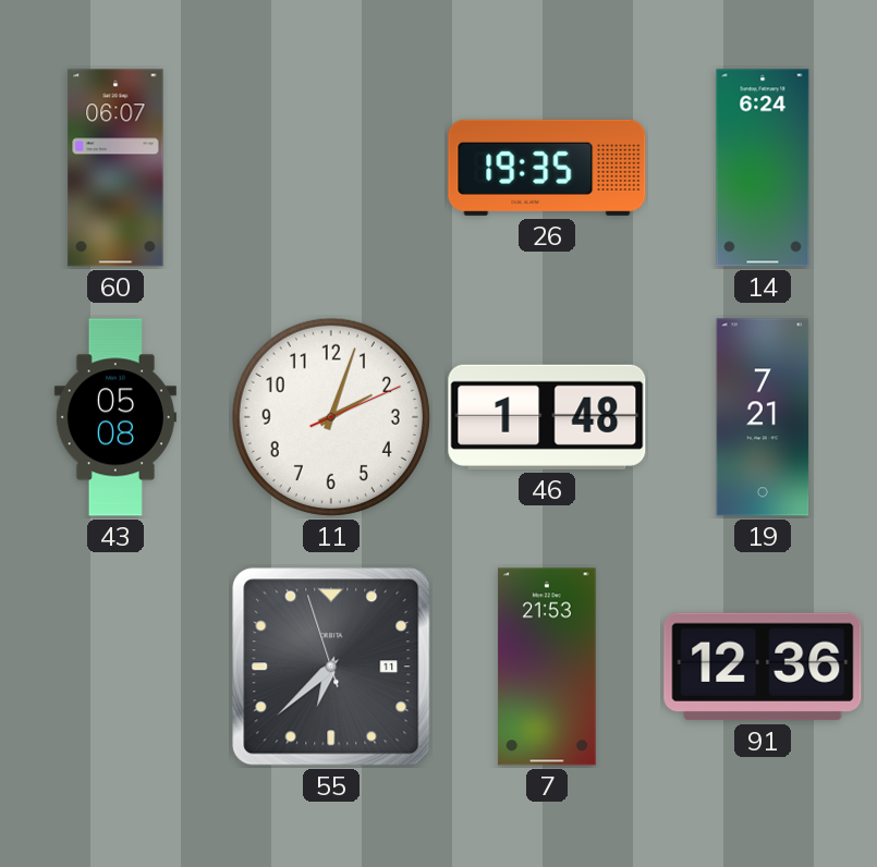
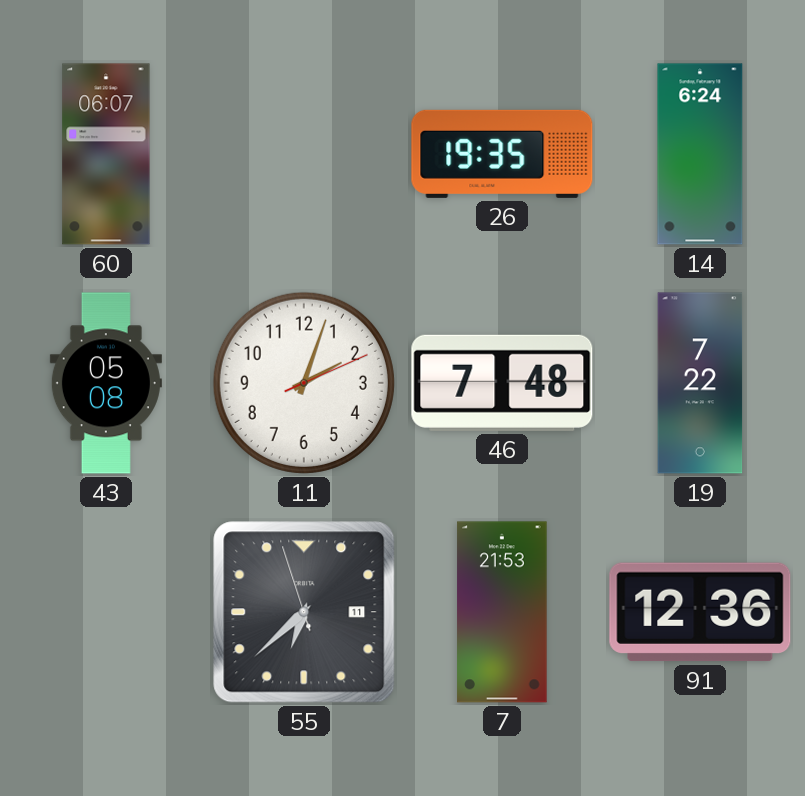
46: 1:48 -> 7:48
19: 7:21 -> 7:22
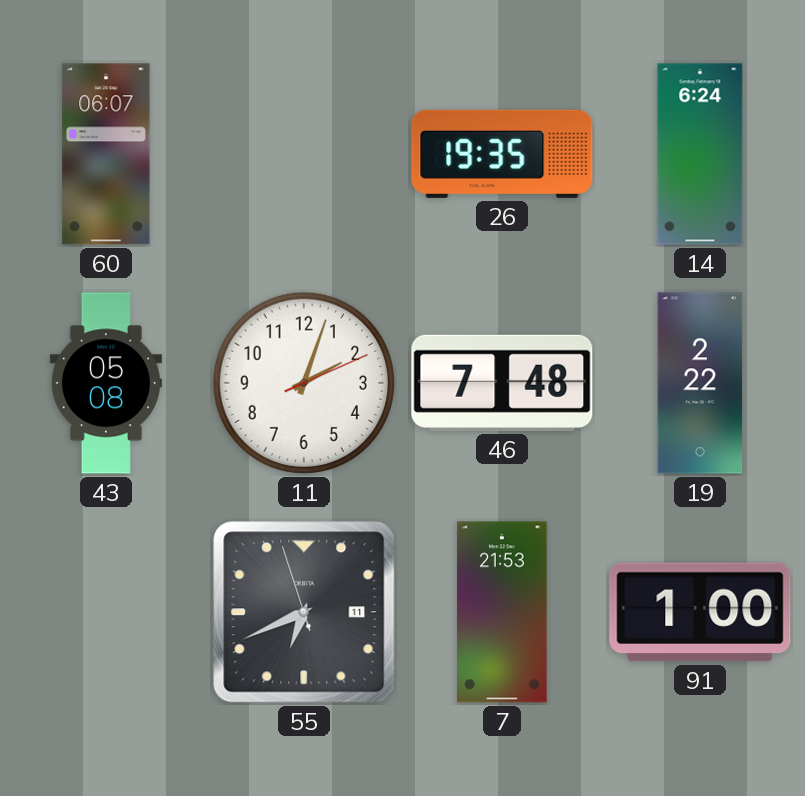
19: 7:22 -> 2:22
55: 6:37 -> 6:40
91: 12:36 -> 1:00
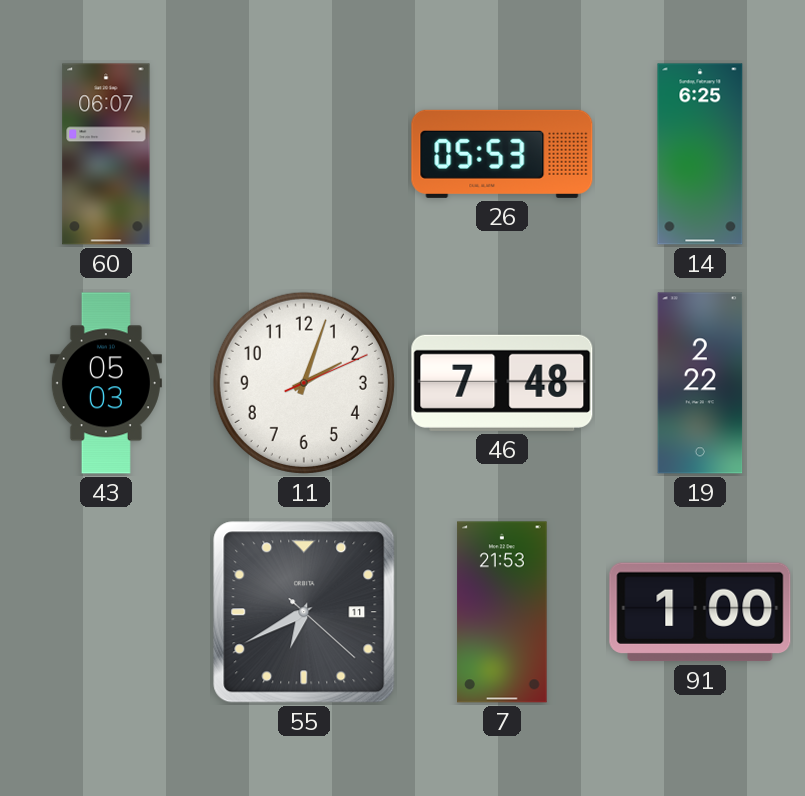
26: 19:35 -> 05:53
14: 6:24 -> 6:25
43: 05:08 -> 05:03
55: 6:40:57 -> 6:40:22
